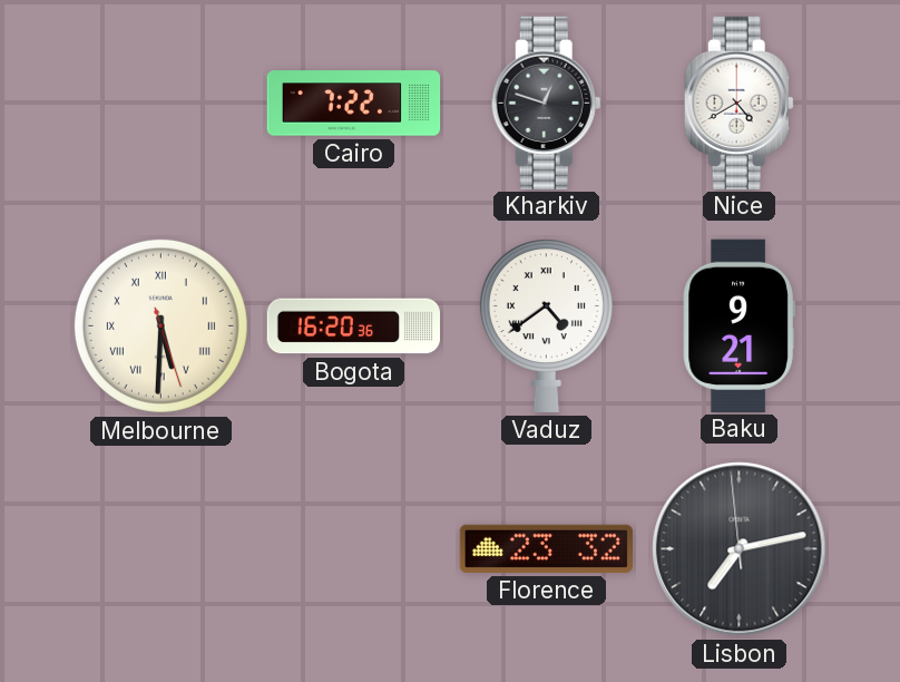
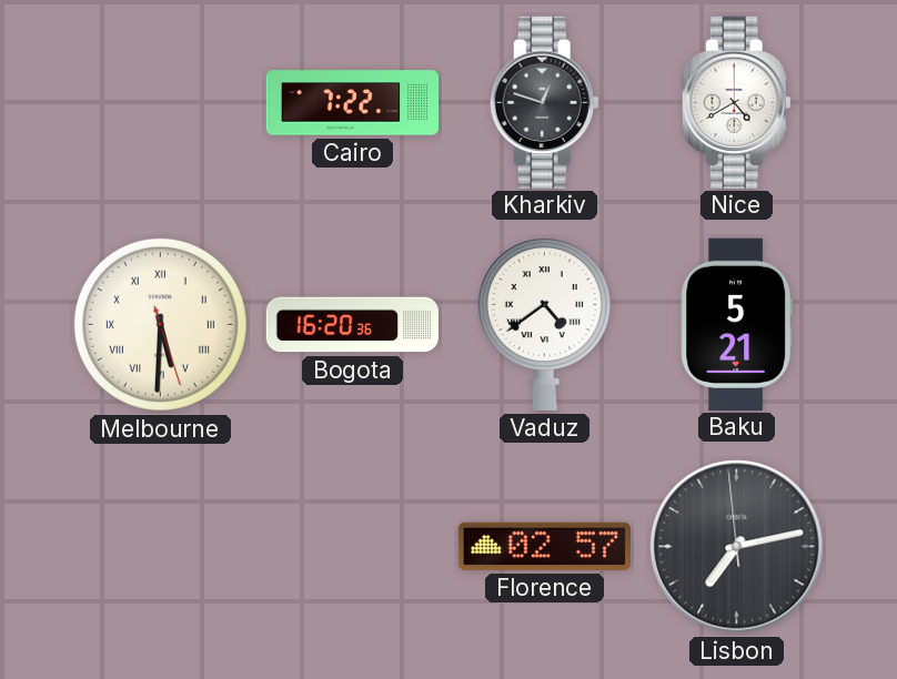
Baku: 9:21 -> 5:21
Florence: 23:32 -> 02:57
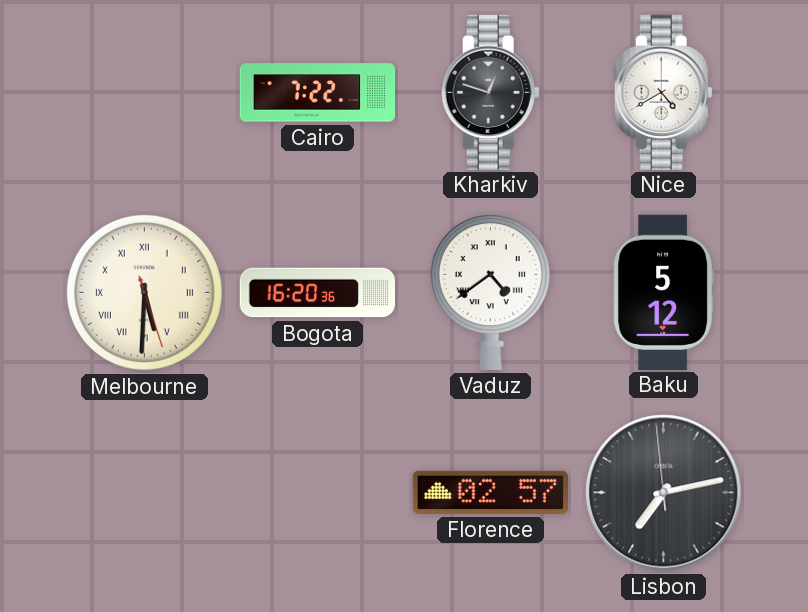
Baku: 5:21 -> 5:12
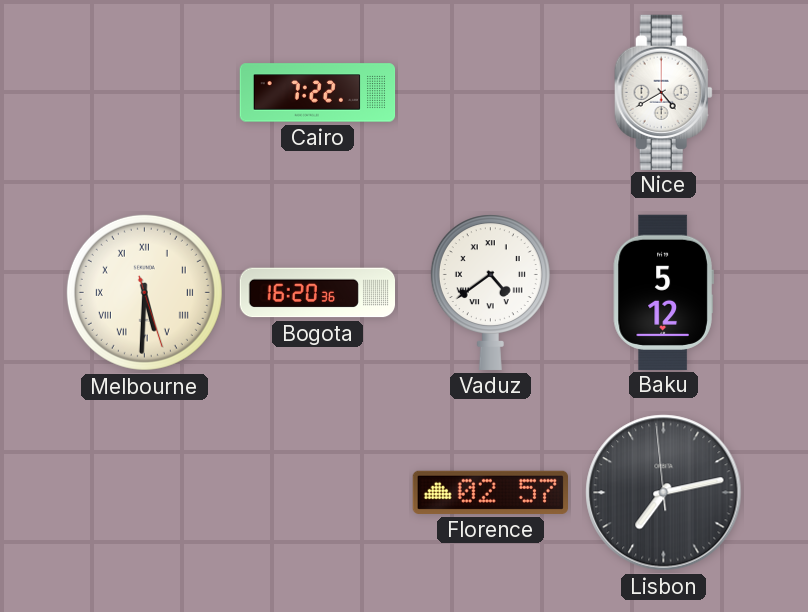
Kharkiv: 12:48 -> none
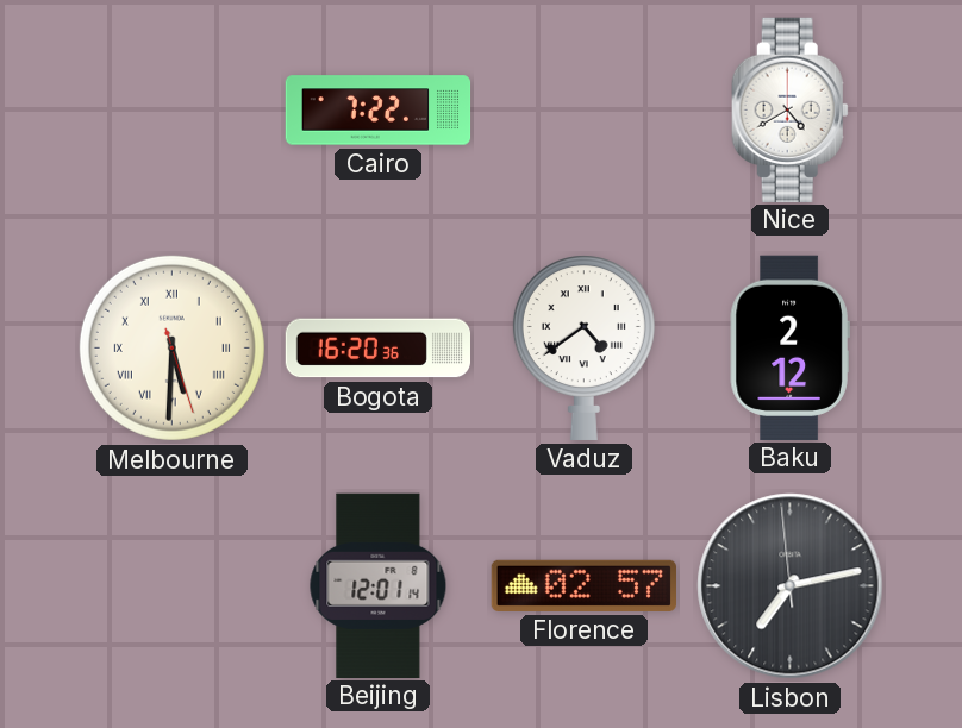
Baku: 5:12 -> 2:12
Beijing: none -> 12:01
